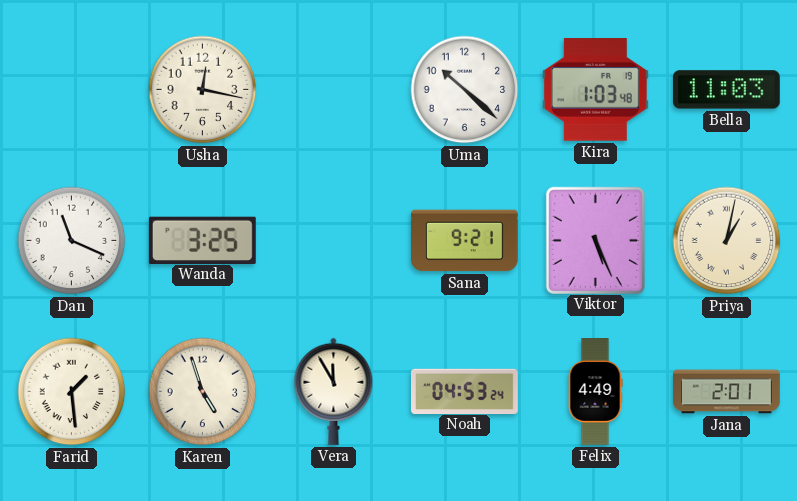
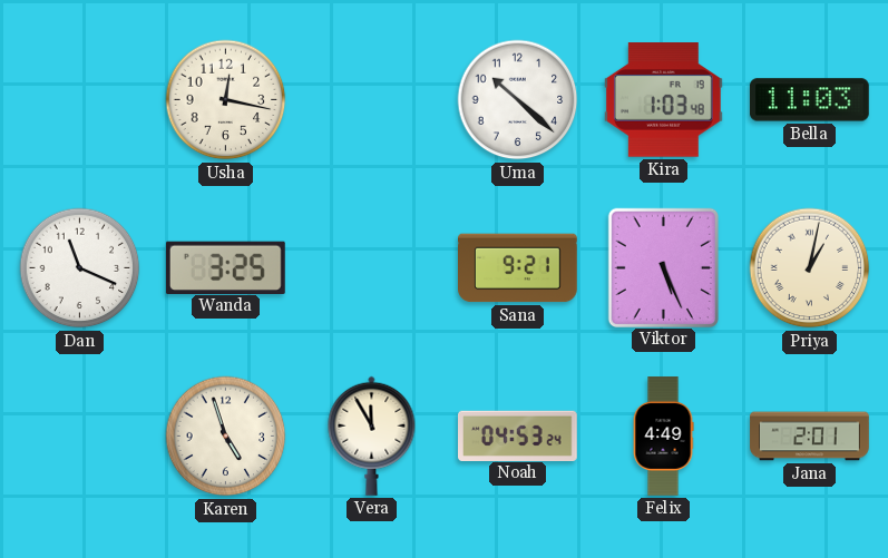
Farid: 1:29 -> none
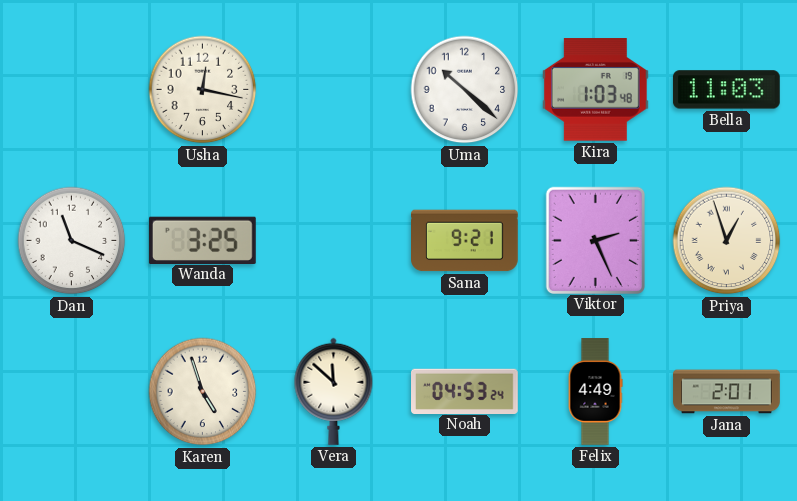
Viktor: 5:26 -> 2:26
Priya: 1:02 -> 12:57
Vera: 11:55 -> 11:52
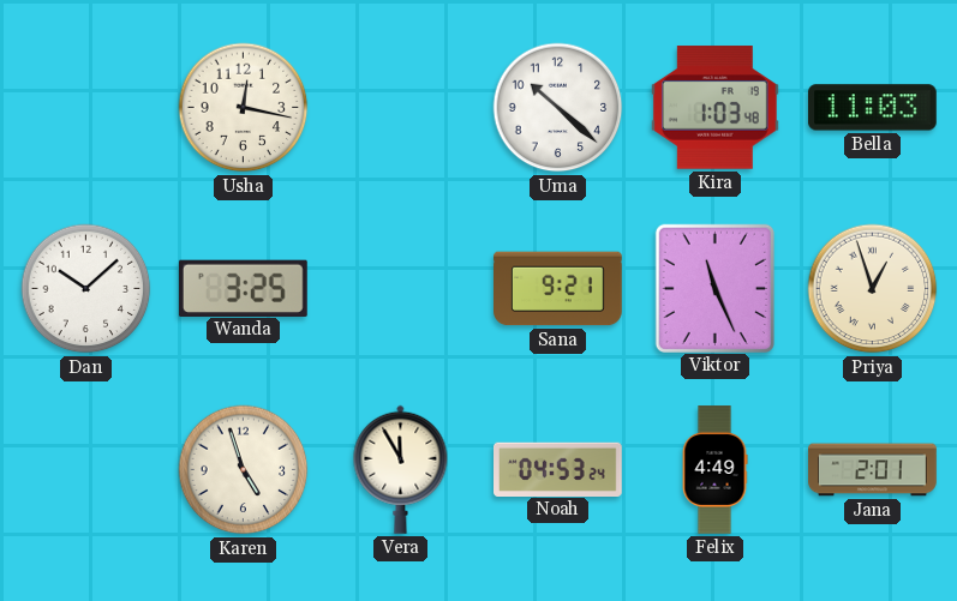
Dan: 11:19 -> 10:08
Viktor: 2:26 -> 11:26
Vera: 11:52 -> 11:55
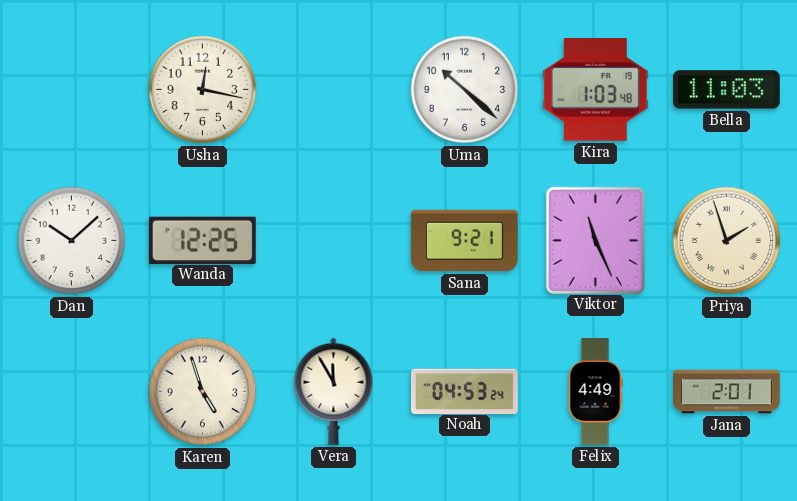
Wanda: 3:25 -> 12:25
Priya: 12:57 -> 1:57
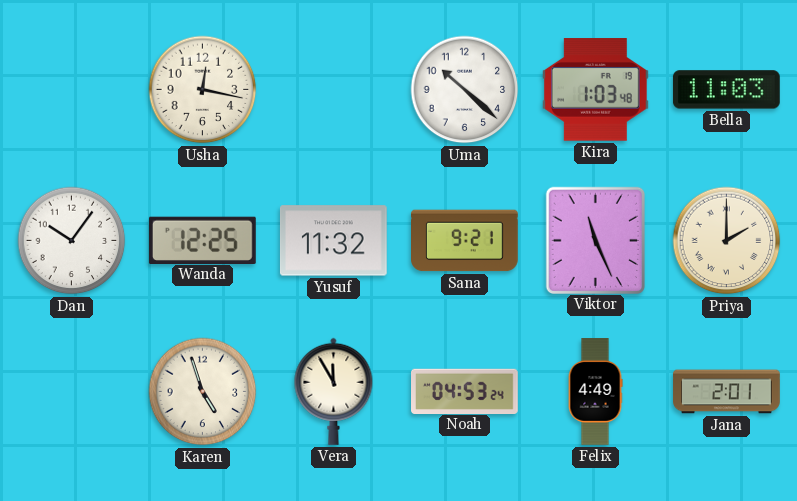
Dan: 10:08 -> 10:06
Yusuf: none -> 11:32
Priya: 1:57 -> 2:00
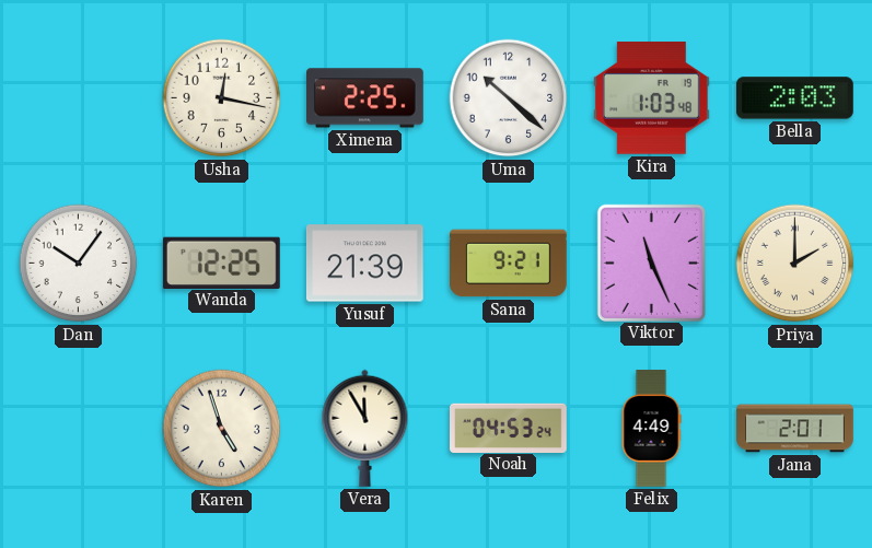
Ximena: none -> 2:25
Bella: 11:03 -> 2:03
Yusuf: 11:32 -> 21:39
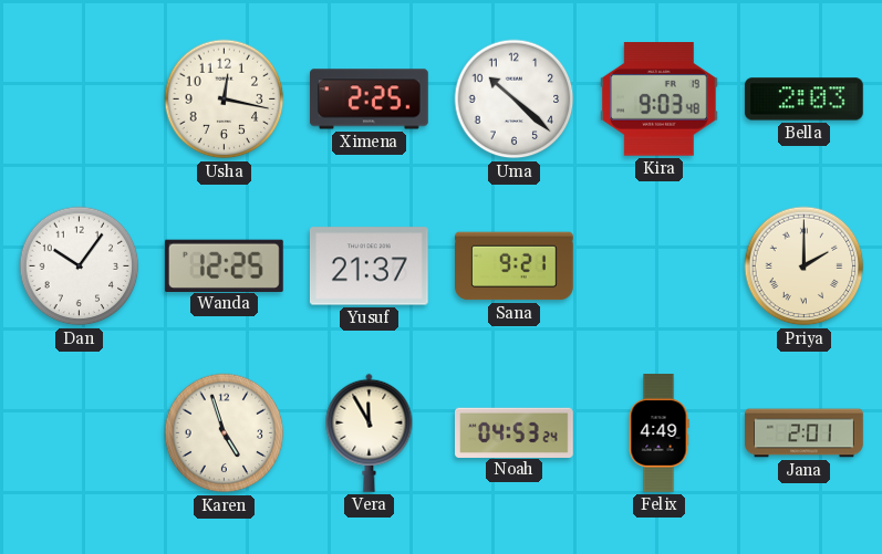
Kira: 1:03 -> 9:03
Yusuf: 21:39 -> 21:37
Viktor: 11:26 -> none
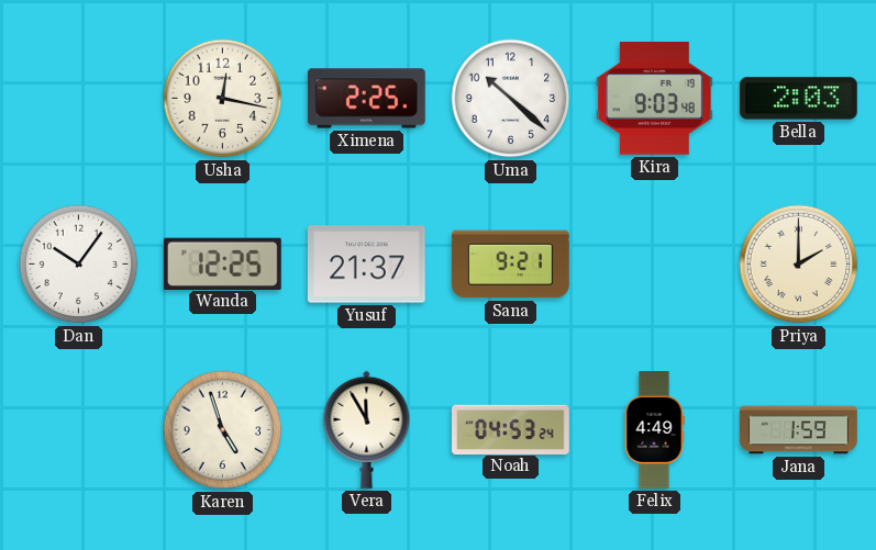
Jana: 2:01 -> 1:59
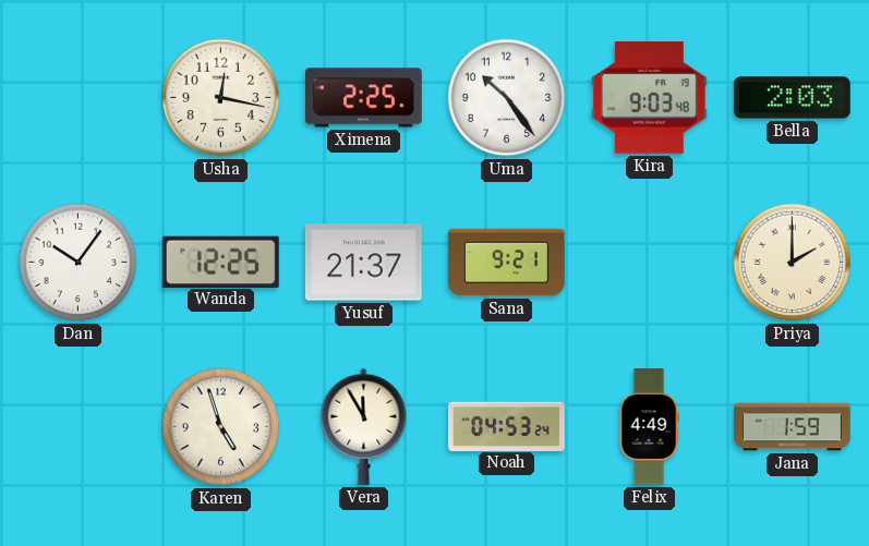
Uma: 10:22 -> 10:24
